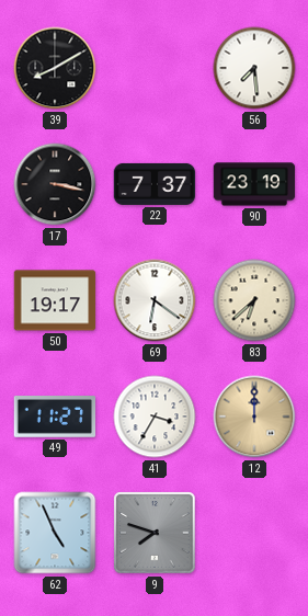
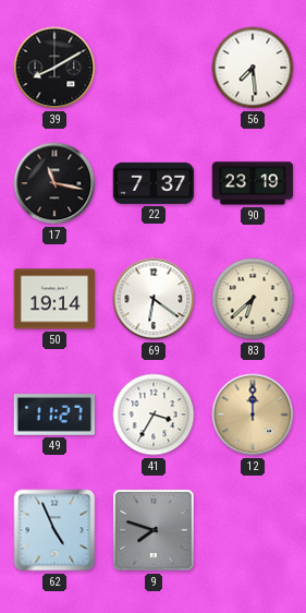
17: 3:17 -> 11:17
50: 19:17 -> 19:14
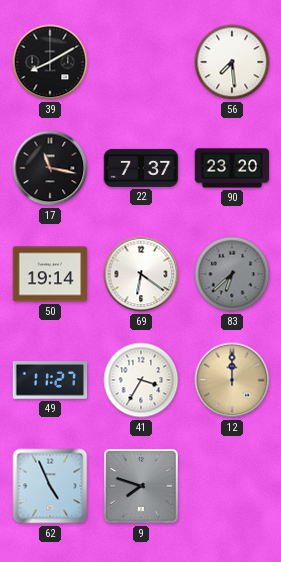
90: 23:19 -> 23:20
83 dial: cream -> grey
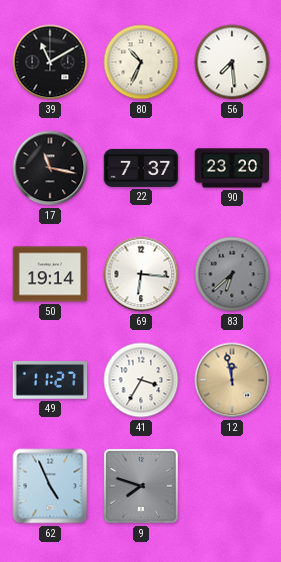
39: 8:10 -> 11:10
80: none -> 10:34
69: 6:21 -> 6:16
12: 12:00 -> 11:58
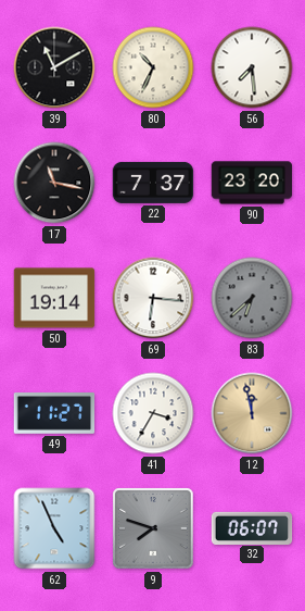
32: none -> 06:07
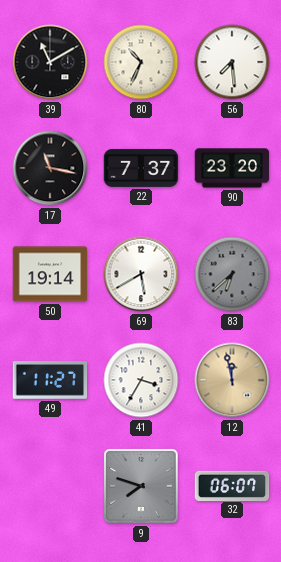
69: 6:16 -> 5:40
62: 4:56 -> none
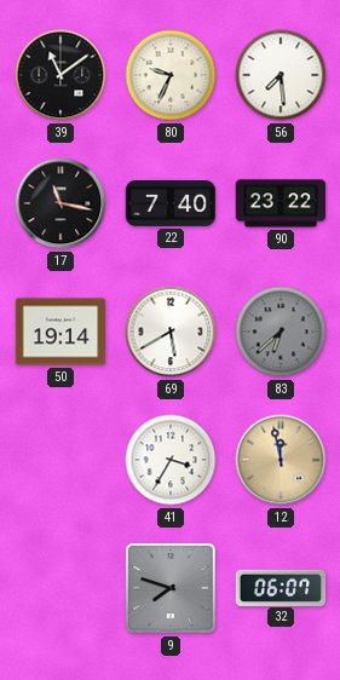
39: 11:10 -> 11:09
80: 10:34 -> 9:34
22: 7:37 -> 7:40
90: 23:20 -> 23:22
49: 11:27 -> none
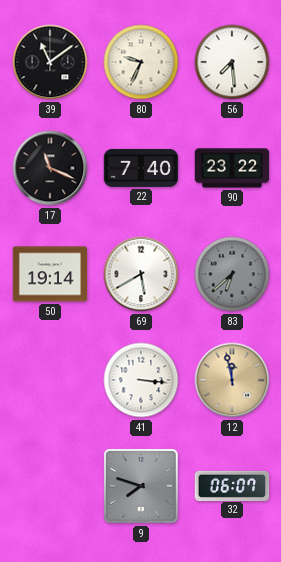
17: 11:17 -> 11:19
41: 3:35 -> 3:16
